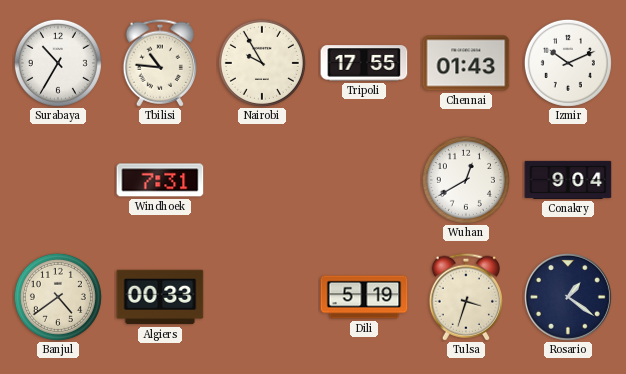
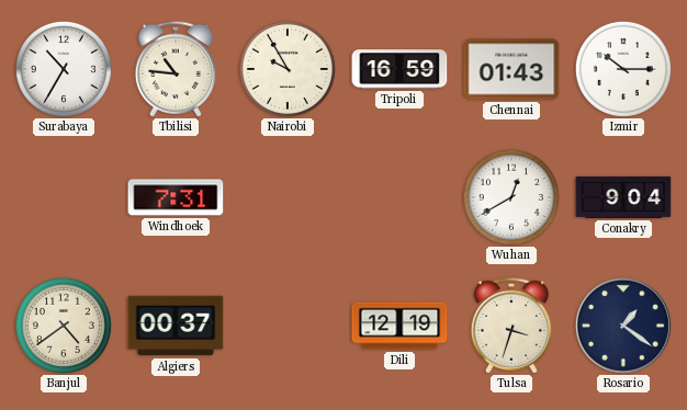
Tripoli: 17:55 -> 16:59
Izmir: 10:11 -> 10:15
Algiers: 00:33 -> 00:37
Dili: 5:19 -> 12:19
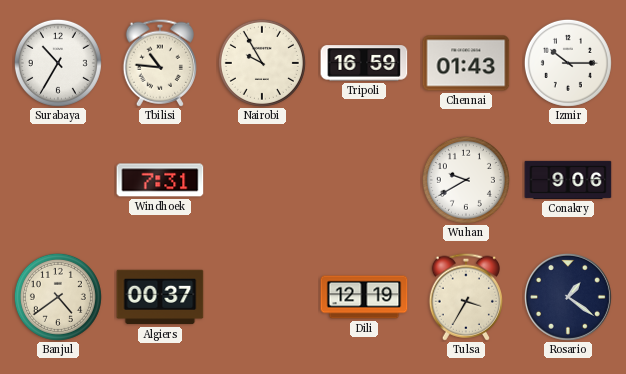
Wuhan: 12:40 -> 9:40
Conakry: 9:04 -> 9:06
Tulsa: 3:33 -> 3:35
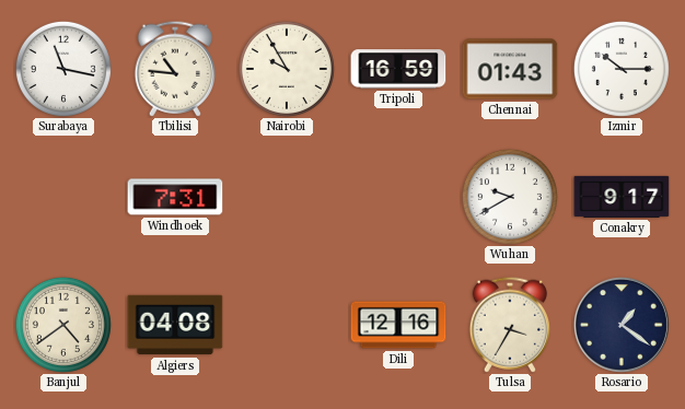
Surabaya: 10:35 -> 11:17
Conakry: 9:06 -> 9:17
Algiers: 00:37 -> 04:08
Dili: 12:19 -> 12:16
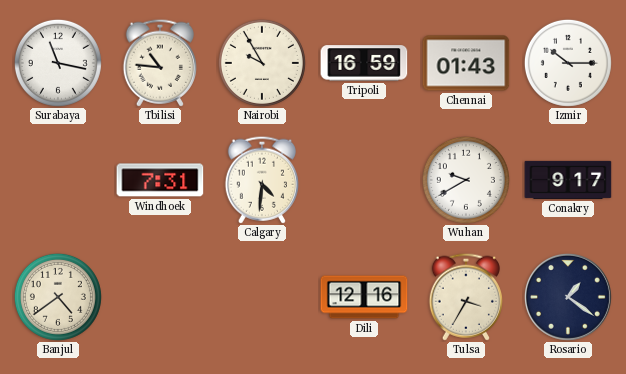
Calgary: none -> 4:31
Algiers: 04:08 -> none
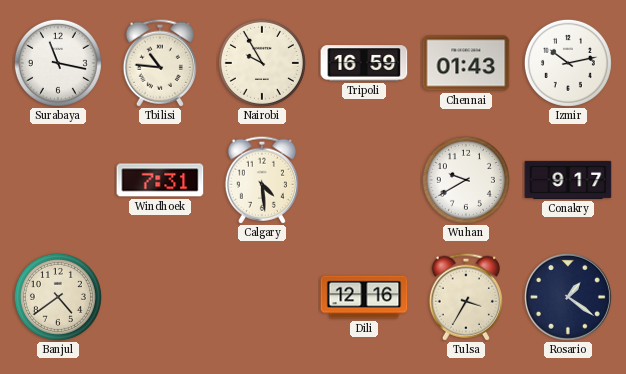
Izmir: 10:15 -> 10:13
Calgary: 4:31 -> 4:29
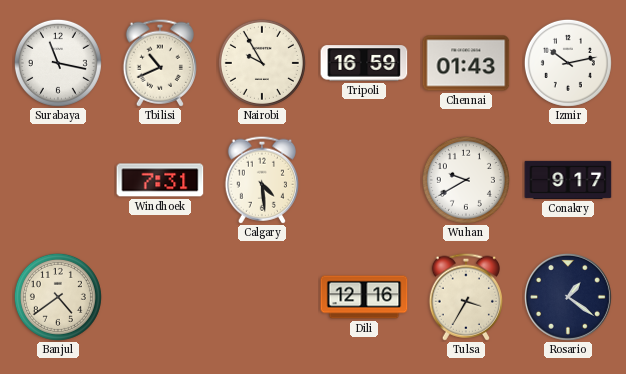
Tbilisi: 10:46 -> 10:41
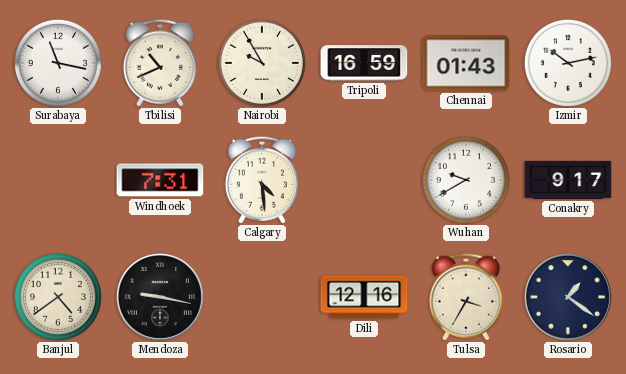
Mendoza: none -> 9:17
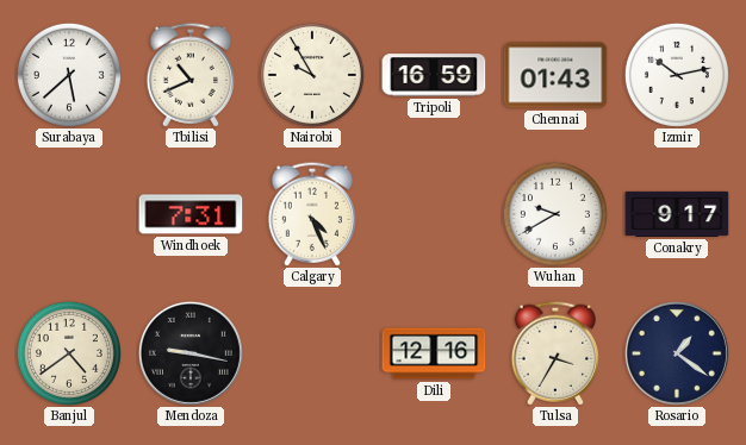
Surabaya: 11:17 -> 5:38
Calgary: 4:29 -> 4:26
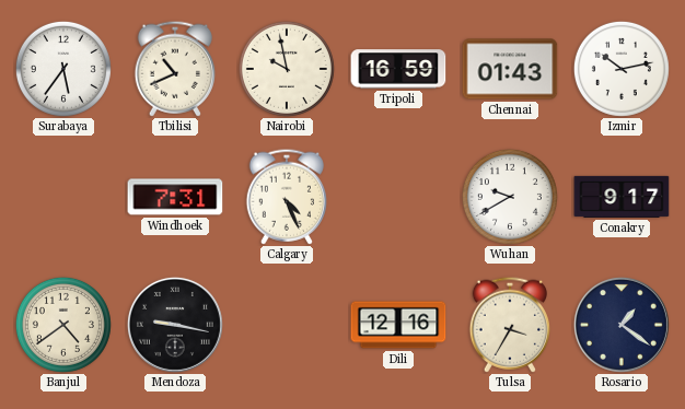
Surabaya: 5:38 -> 5:36
Nairobi: 9:55 -> 9:58
